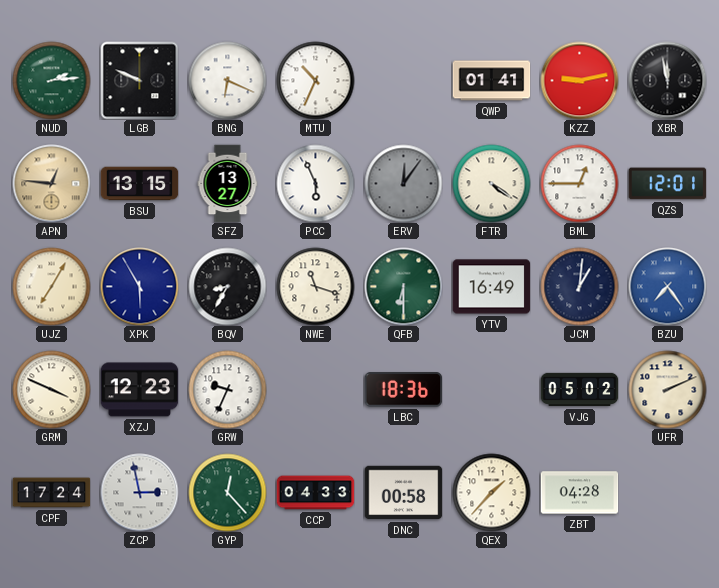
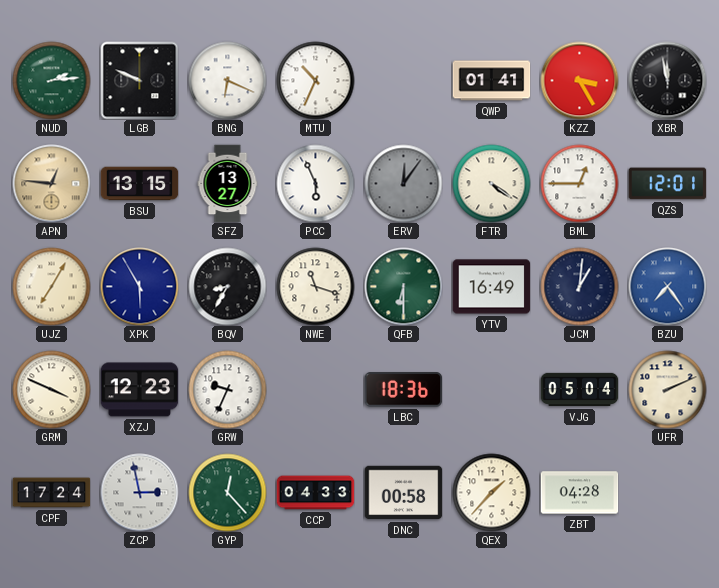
KZZ: 9:13 -> 3:25
VJG: 05:02 -> 05:04
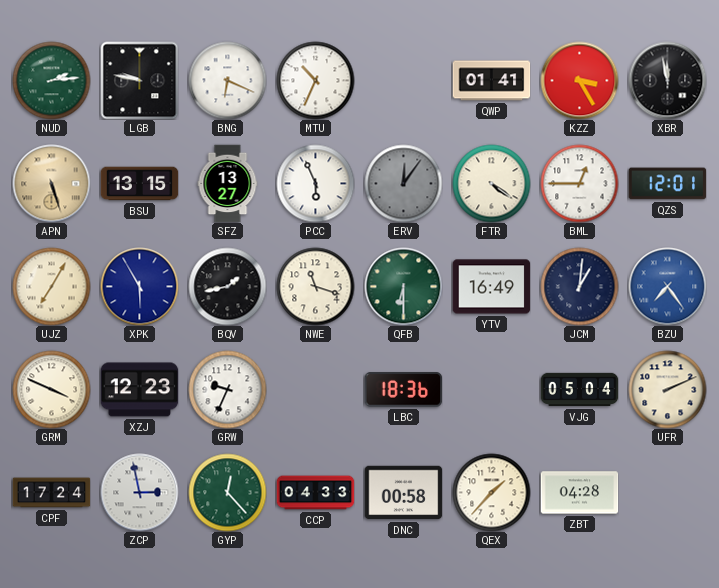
LGB: 9:49 -> 9:47
APN: 12:46 -> 5:27
BQV: 8:35 -> 1:43
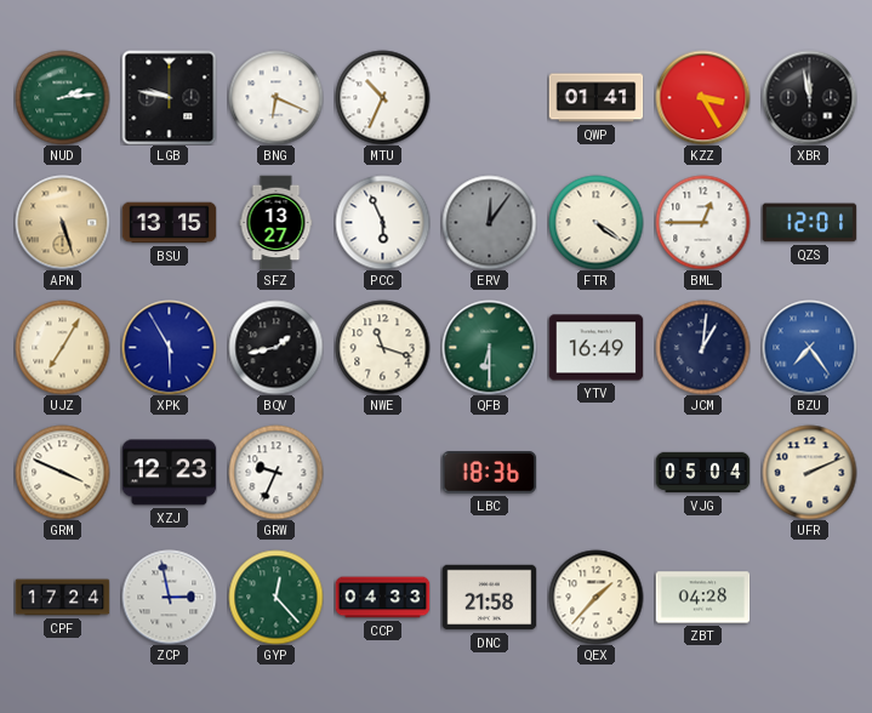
DNC: 00:58 -> 21:58
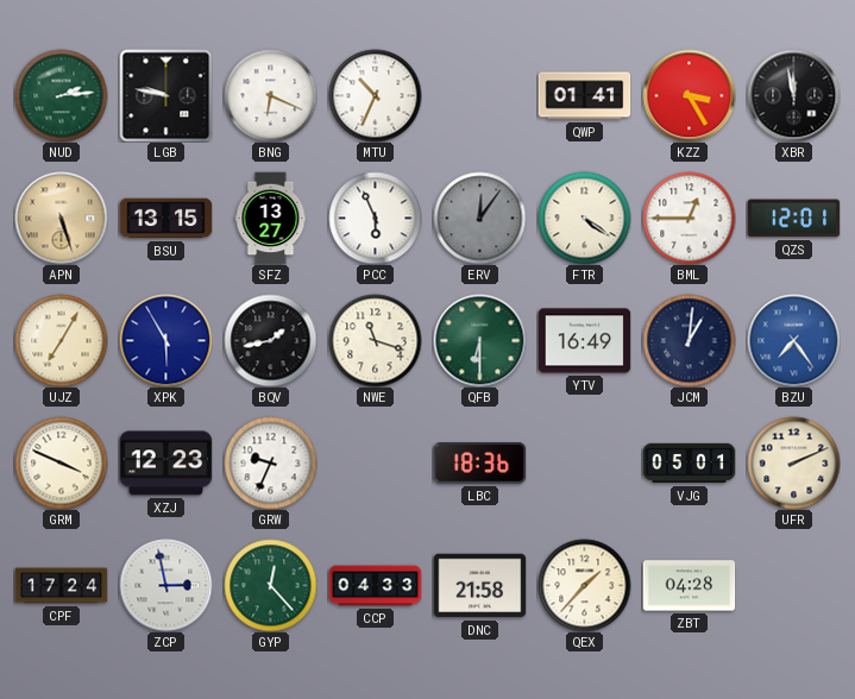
VJG: 05:04 -> 05:01
